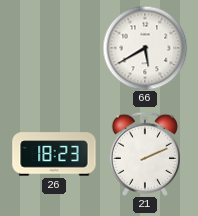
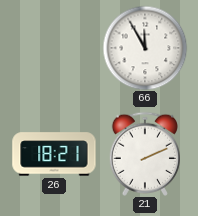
66: 5:40 -> 11:55
26: 18:23 -> 18:21
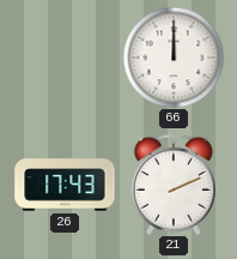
66: 11:55 -> 12:00
26: 18:21 -> 17:43
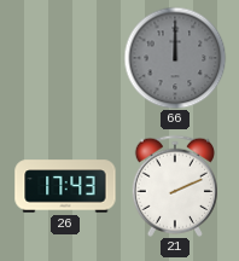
66 dial: white -> grey
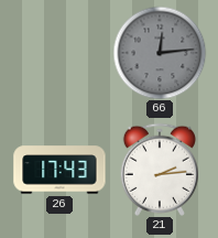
66: 12:00 -> 12:14
21: 2:11 -> 2:14
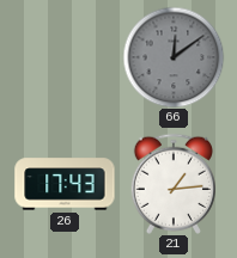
66: 12:14 -> 12:09
21: 2:14 -> 1:14
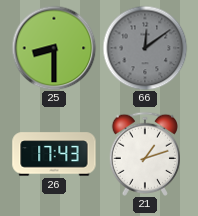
25: none -> 8:30
21: 1:14 -> 1:12
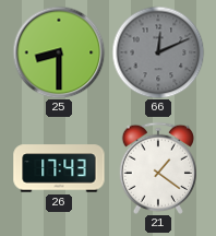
66: 12:09 -> 12:11
21: 1:12 -> 1:21
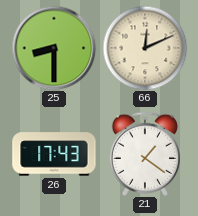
66 dial: grey -> cream
